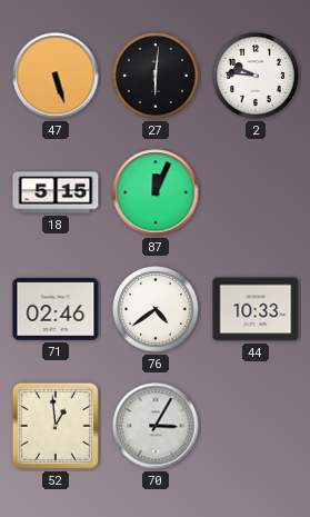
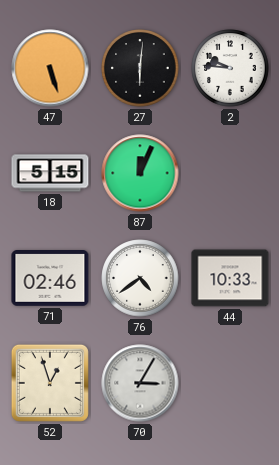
52: 12:59 -> 12:57
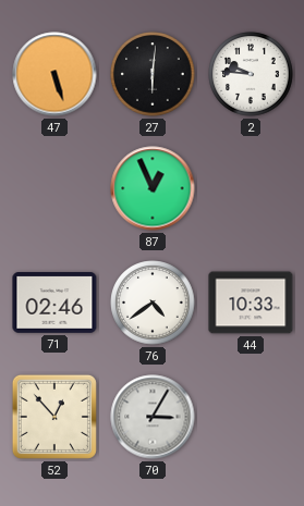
18: 5:15 -> none
87: 12:04 -> 12:56
52: 12:57 -> 12:53
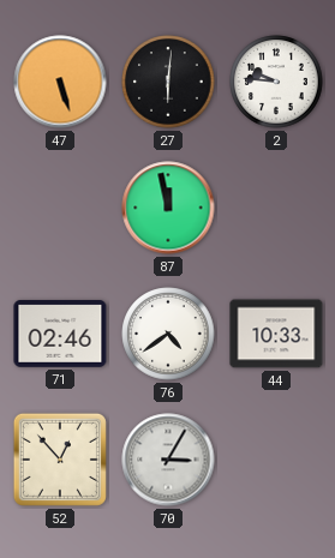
87: 12:56 -> 11:58
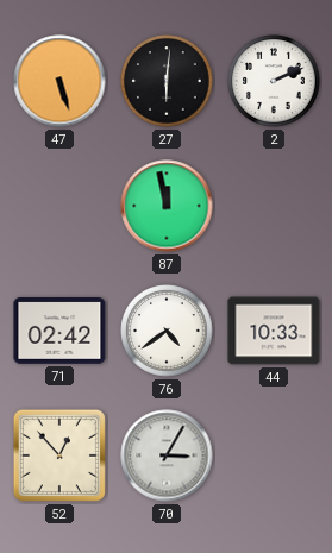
2: 9:46 -> 2:11
71: 02:46 -> 02:42
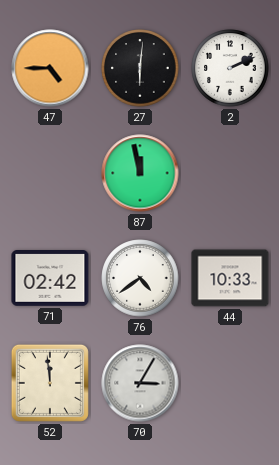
47: 5:27 -> 4:45
52: 12:53 -> 11:59
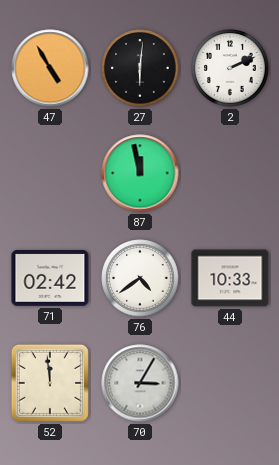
47: 4:45 -> 4:55
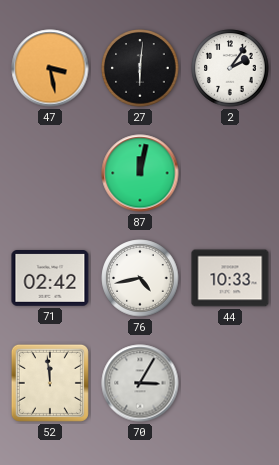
47: 4:55 -> 3:28
2: 2:11 -> 2:06
87: 11:58 -> 12:02
76: 4:39 -> 4:43
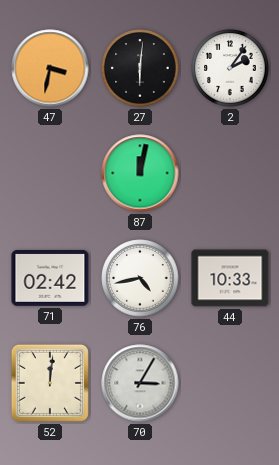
47: 3:28 -> 3:32
52: 11:59 -> 12:01
